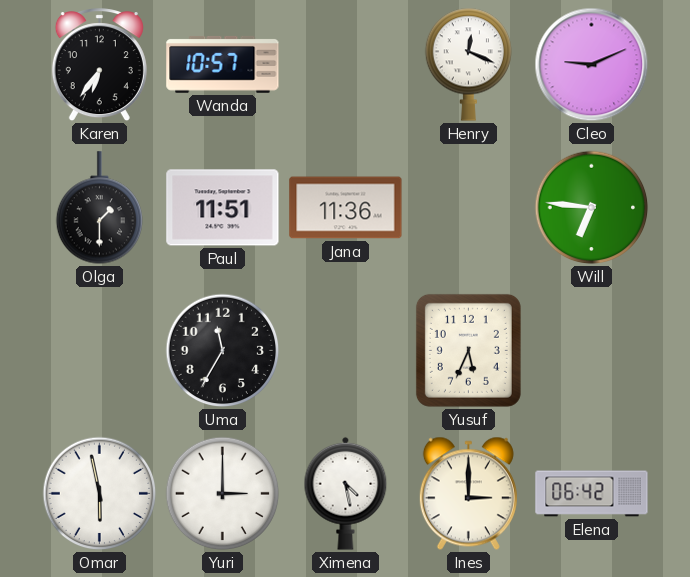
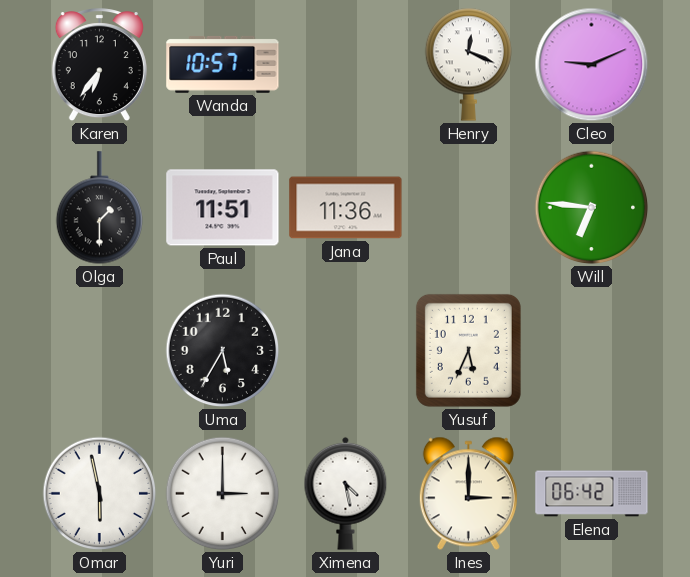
Uma: 11:35 -> 5:35
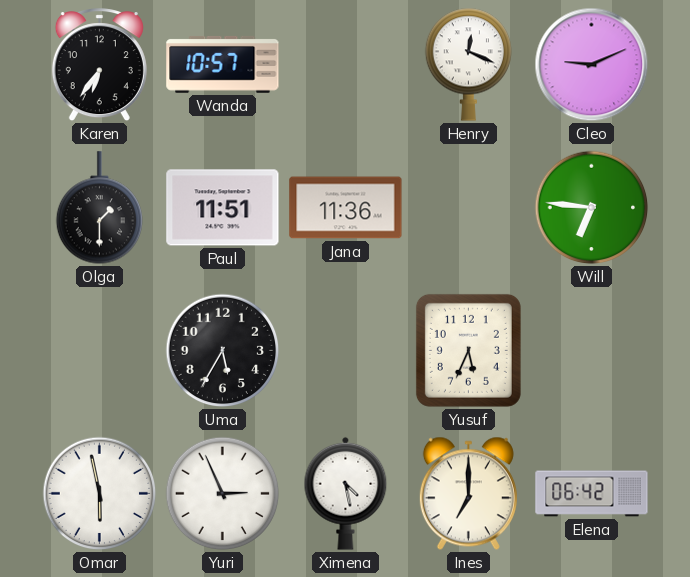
Yuri: 3:00 -> 2:56
Ines: 3:00 -> 7:00
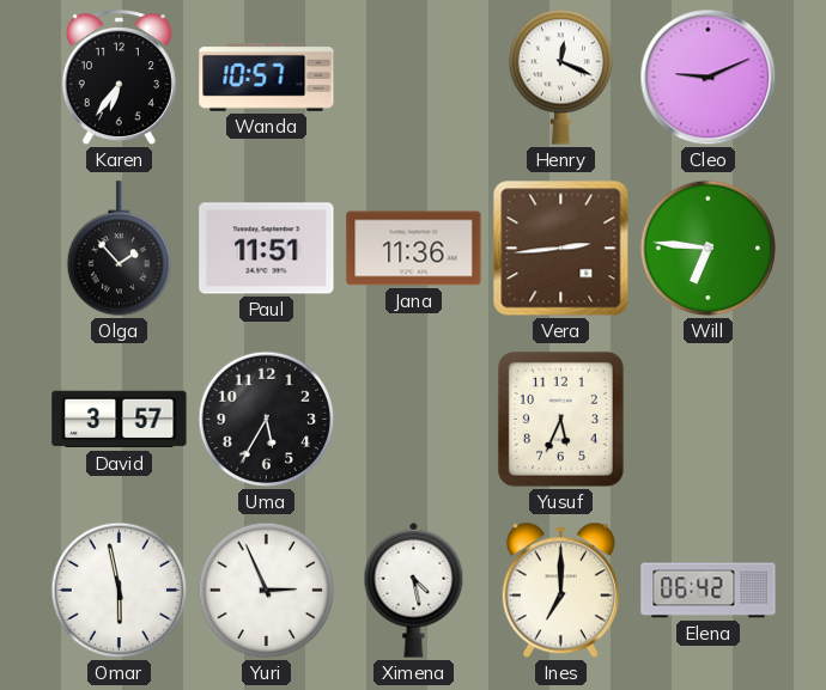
Olga: 1:30 -> 1:53
Vera: none -> 2:44
David: none -> 3:57
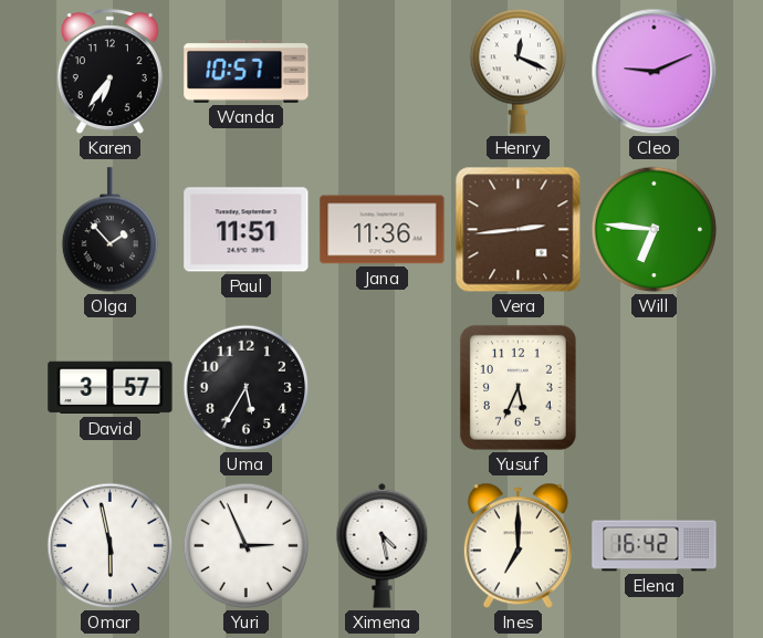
Elena: 06:42 -> 16:42
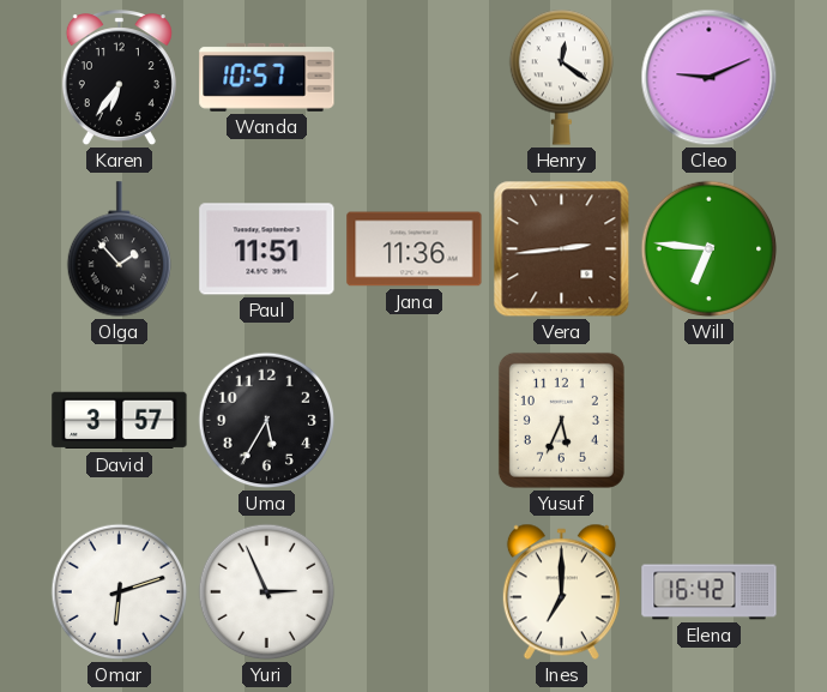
Henry: 12:19 -> 12:21
Omar: 5:58 -> 6:12
Ximena: 4:28 -> none
